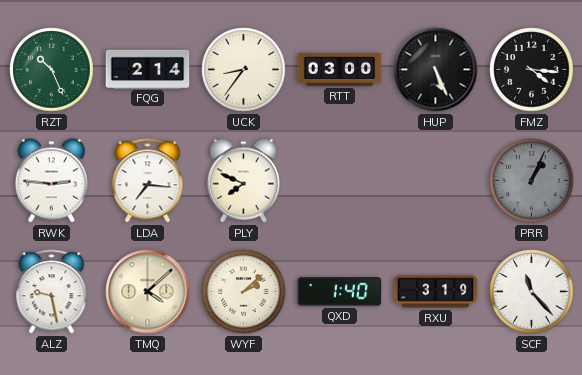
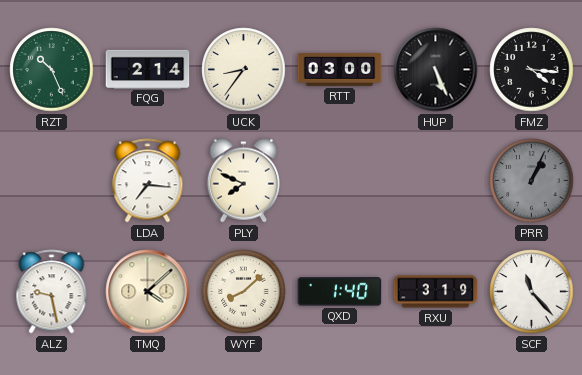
RWK: 2:46 -> none
WYF: 2:08 -> 8:08
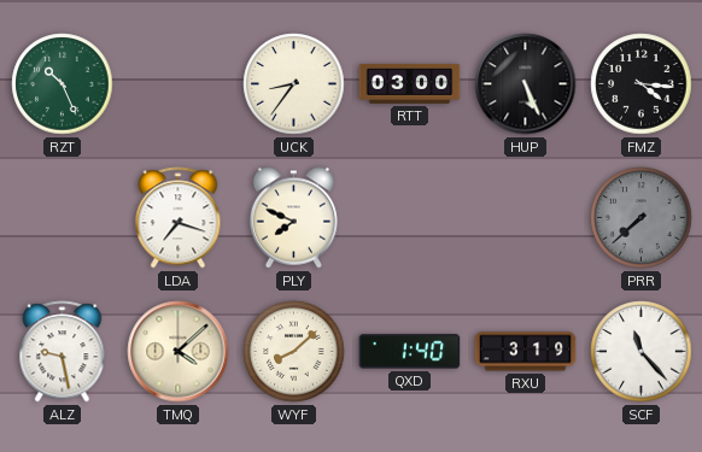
FQG: 2:14 -> none
LDA: 7:16 -> 7:18
PRR: 1:04 -> 7:38
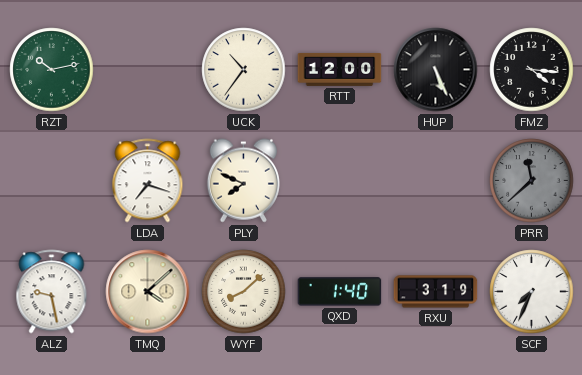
RZT: 10:26 -> 10:13
UCK: 8:36 -> 10:36
RTT: 03:00 -> 12:00
PRR: 7:38 -> 11:38
SCF: 11:23 -> 7:34
